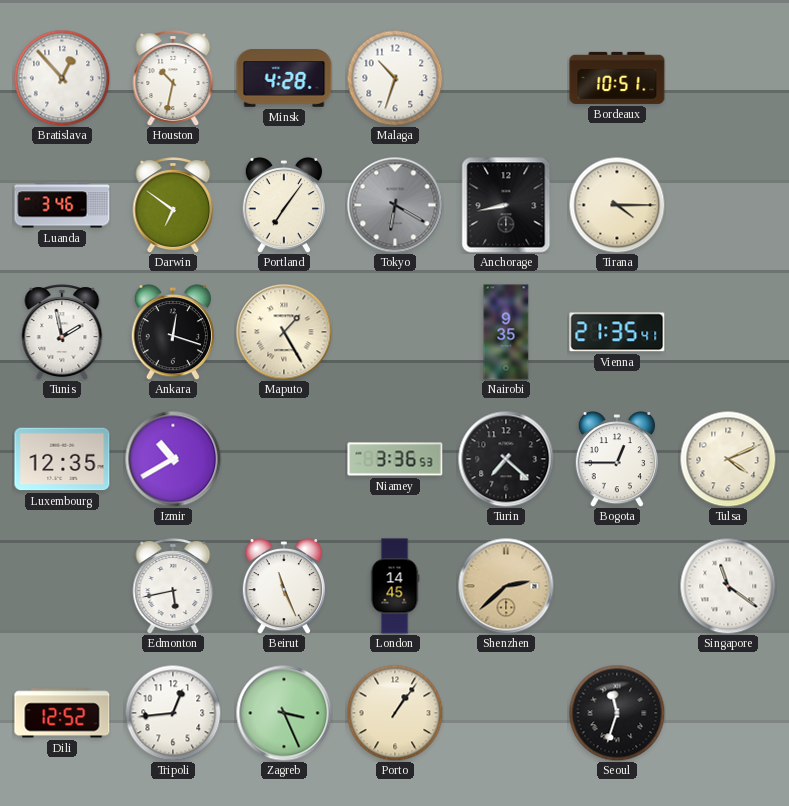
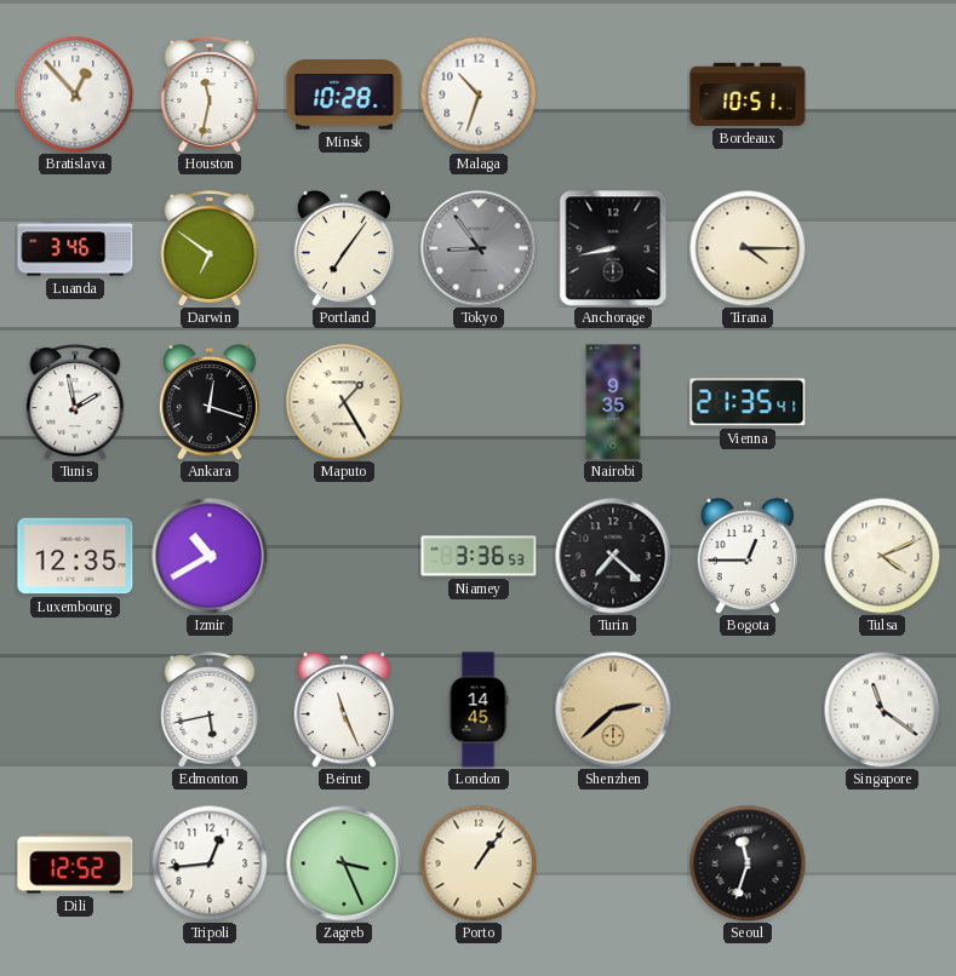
Houston: 10:32 -> 11:32
Minsk: 4:28 -> 10:28
Tokyo: 6:20 -> 8:54
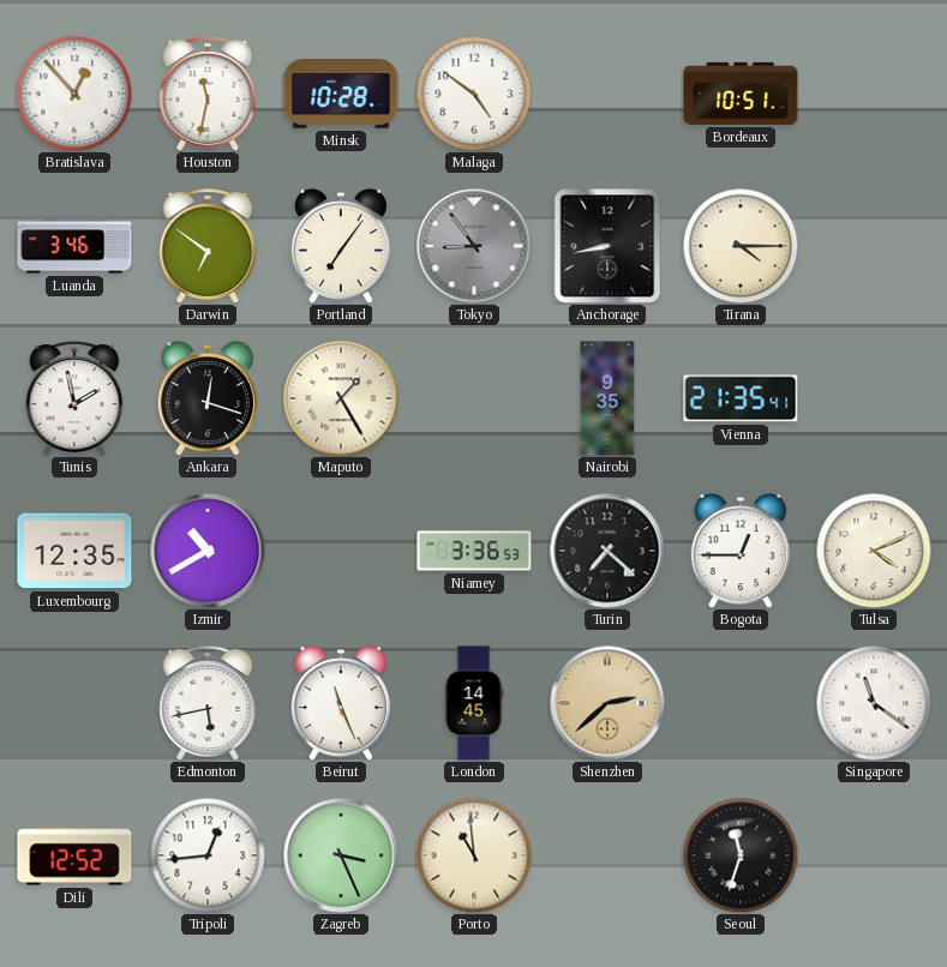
Malaga: 10:33 -> 4:51
Porto: 1:06 -> 10:59
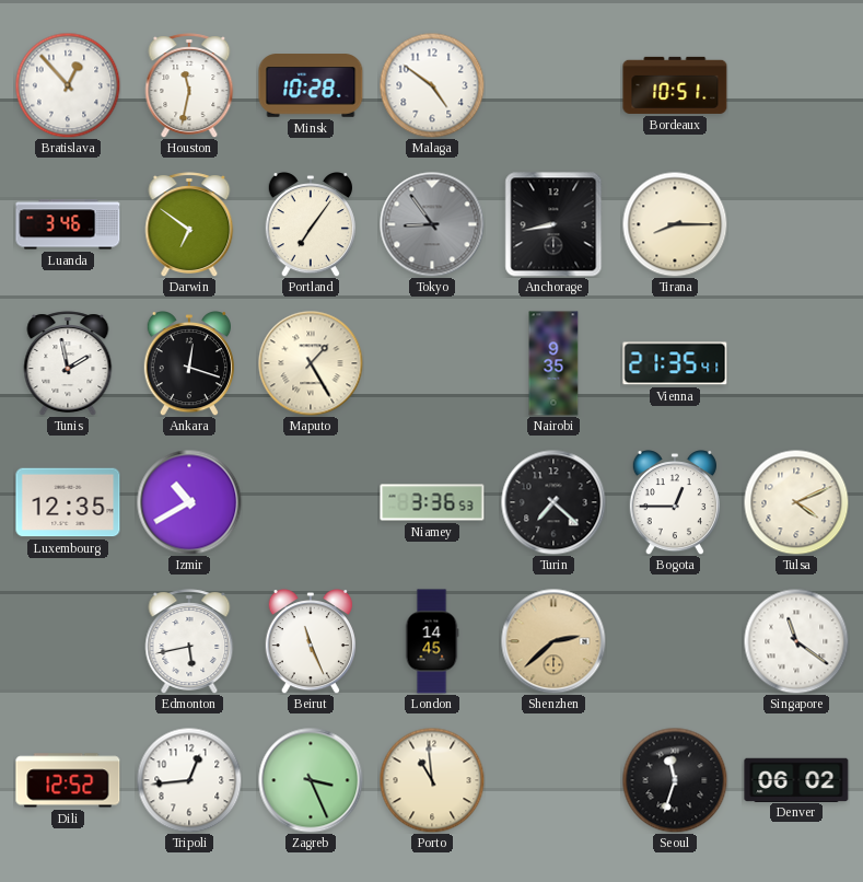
Tirana: 4:15 -> 8:15
Denver: none -> 06:02
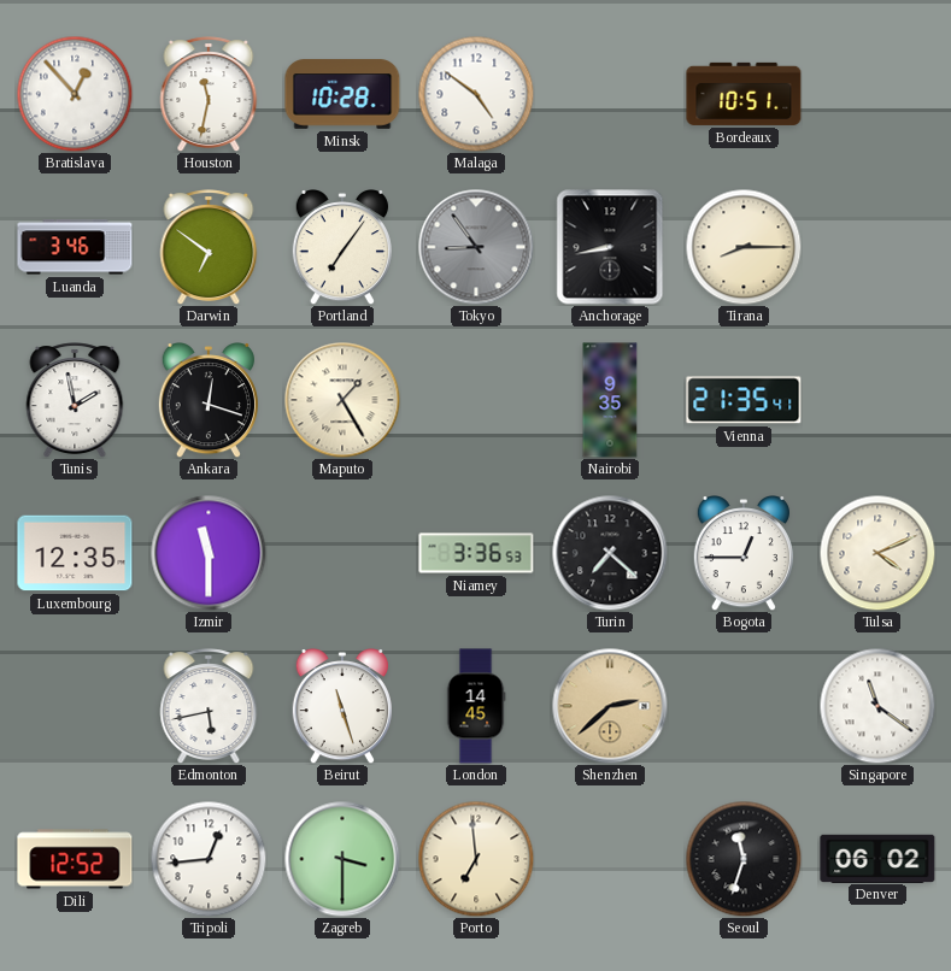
Izmir: 10:40 -> 11:30
Beirut: 11:26 -> 11:27
Zagreb: 3:26 -> 3:30
Porto: 10:59 -> 6:59
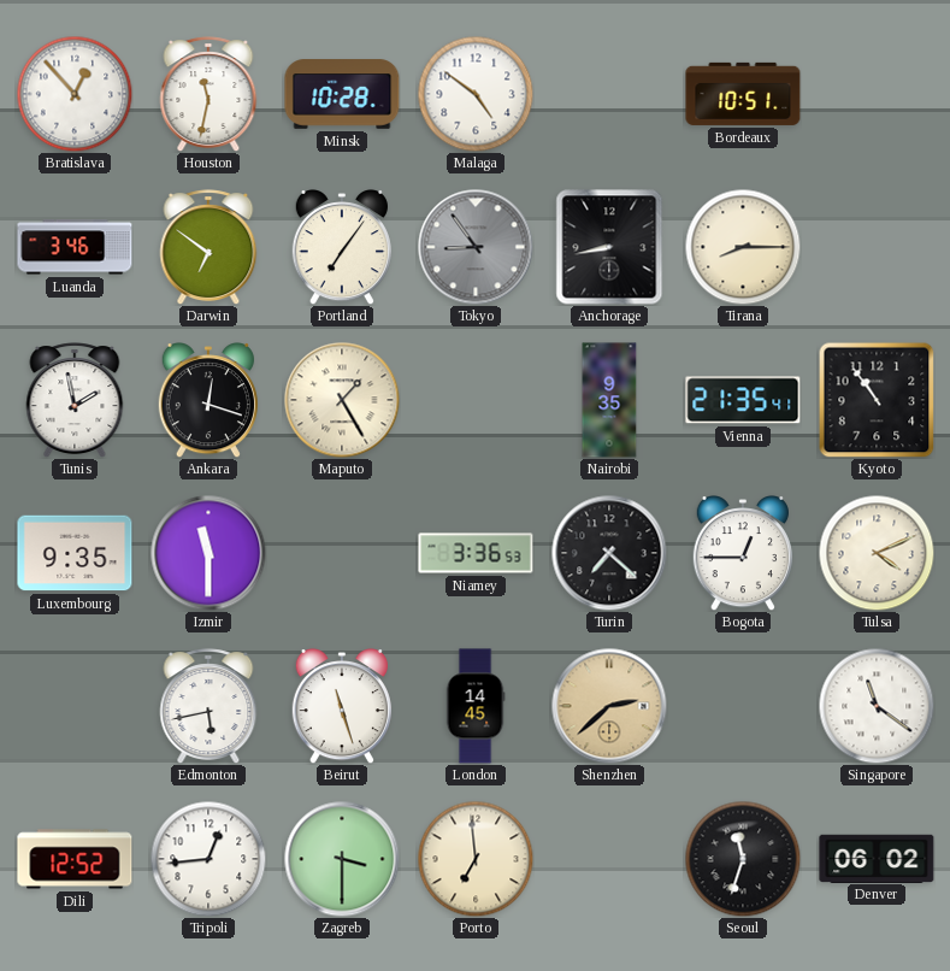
Kyoto: none -> 10:54
Luxembourg: 12:35 -> 9:35
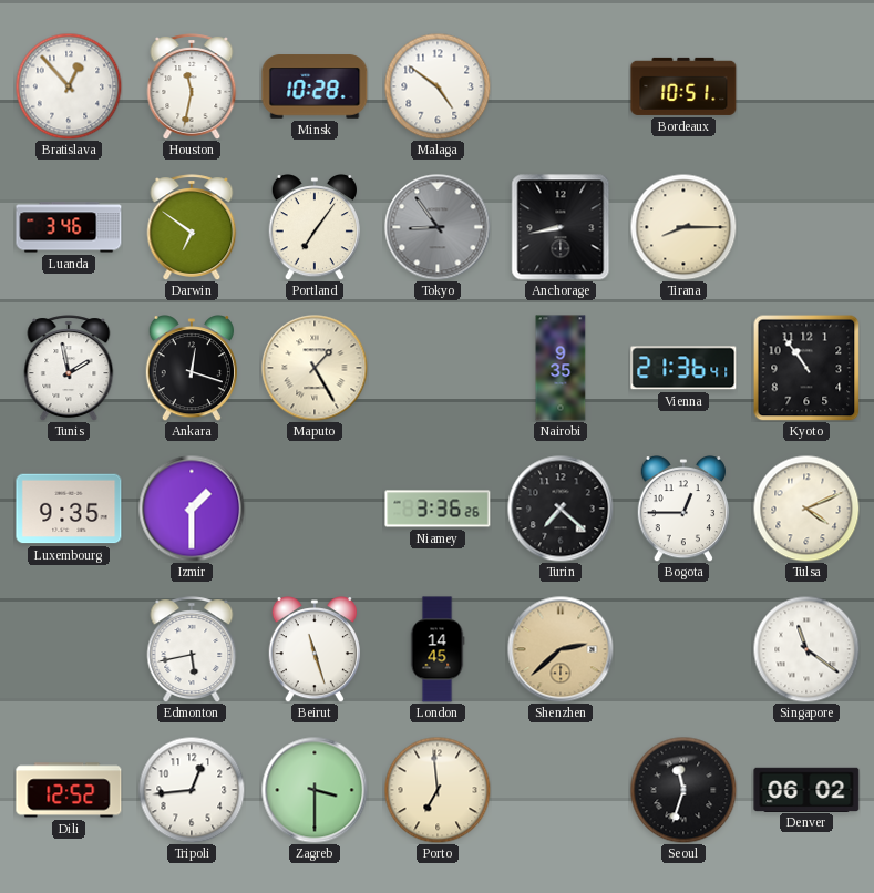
Vienna: 21:35 -> 21:36
Izmir: 11:30 -> 1:30
Niamey: 3:36:53 -> 3:36:26
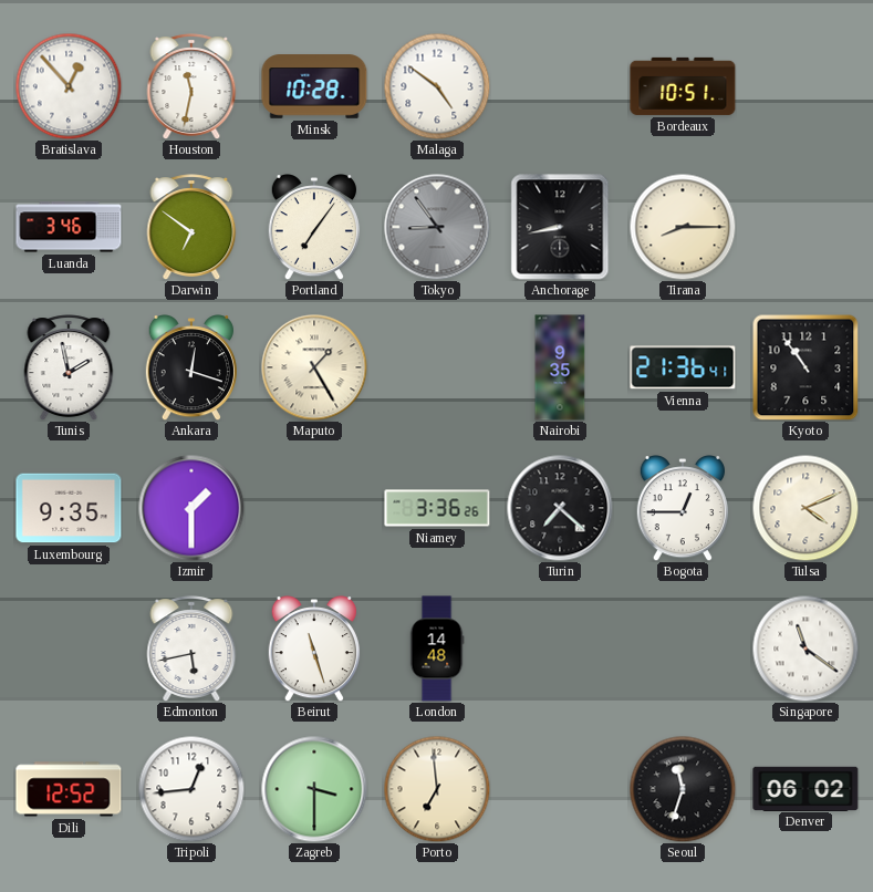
London: 14:45 -> 14:48
Shenzhen: 2:38 -> none
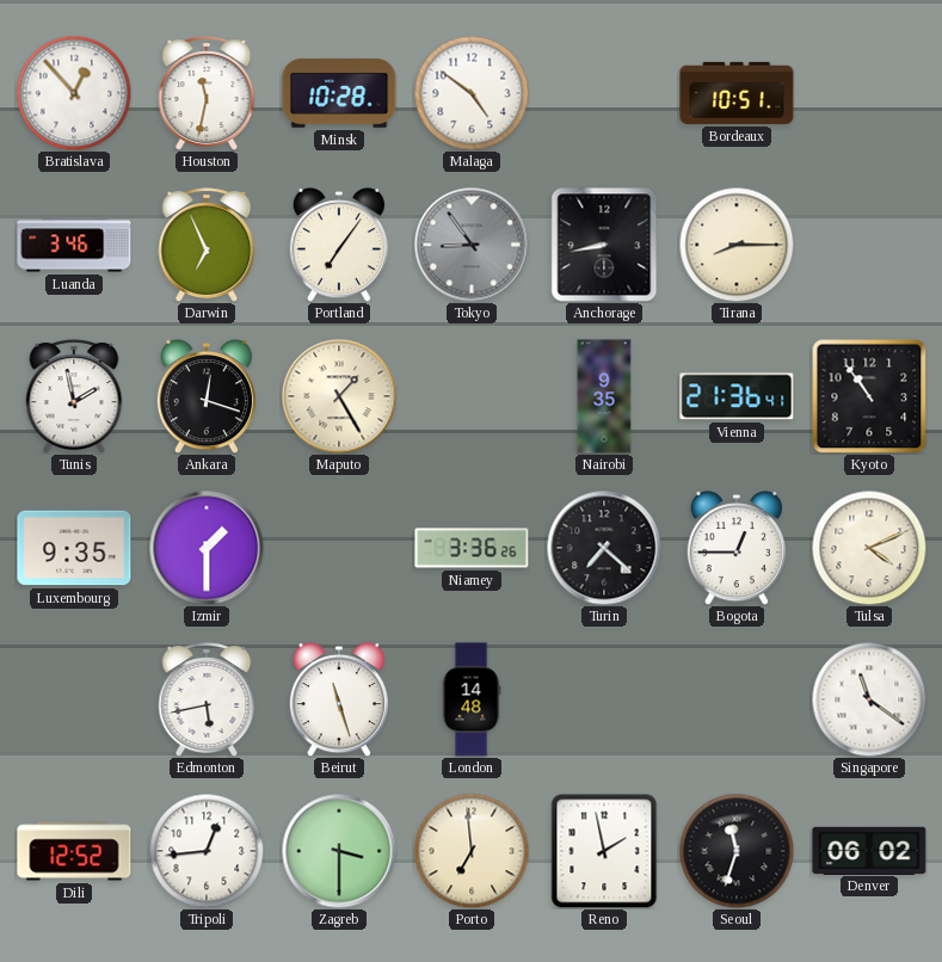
Darwin: 6:51 -> 6:56
Reno: none -> 1:58
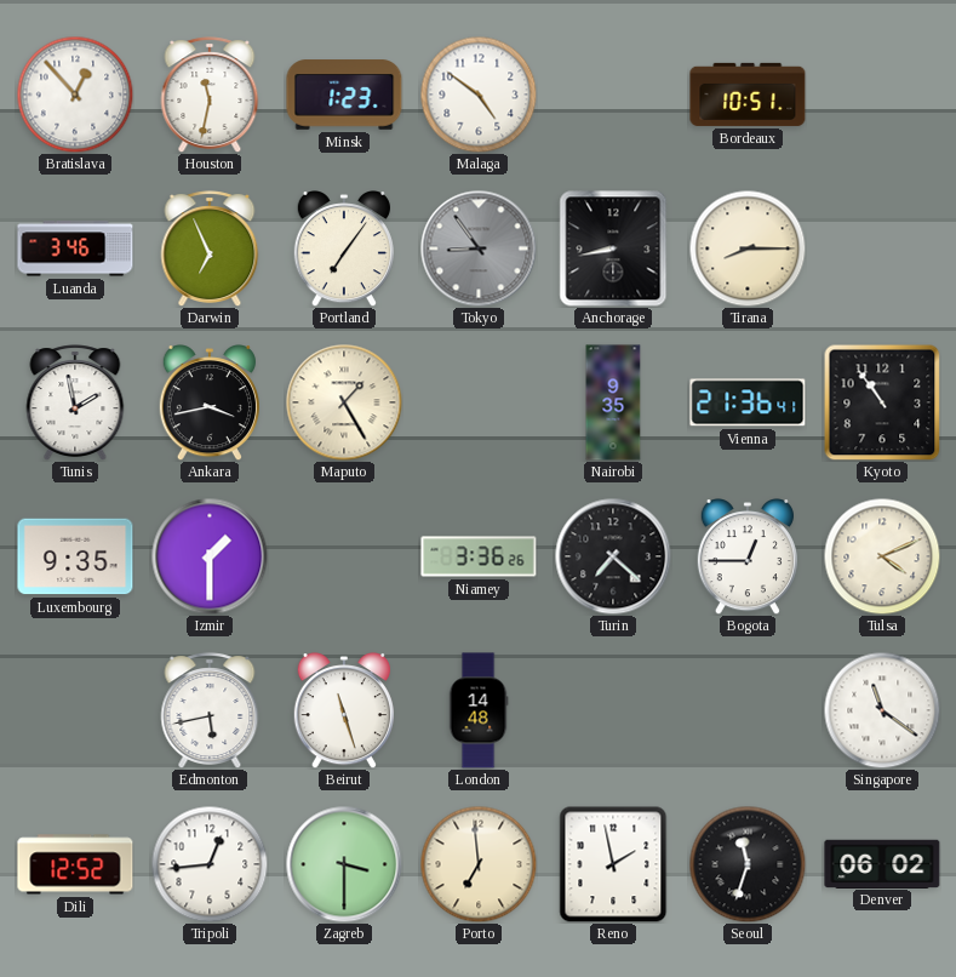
Minsk: 10:28 -> 1:23
Ankara: 12:18 -> 3:43
